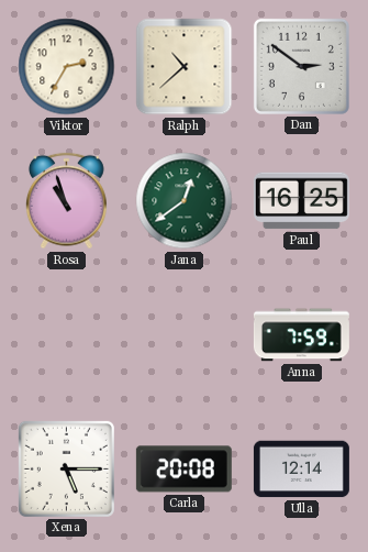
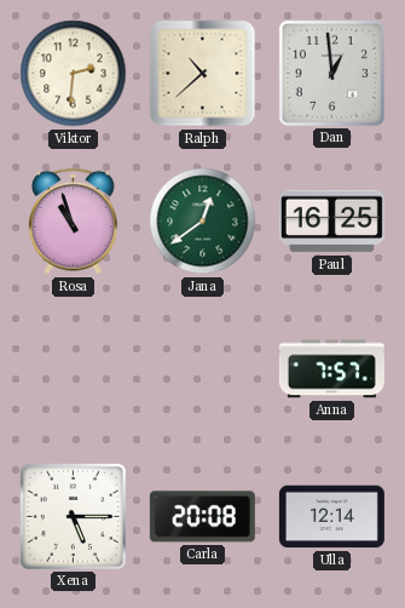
Viktor: 2:35 -> 2:31
Dan: 2:51 -> 12:59
Anna: 7:59 -> 7:57
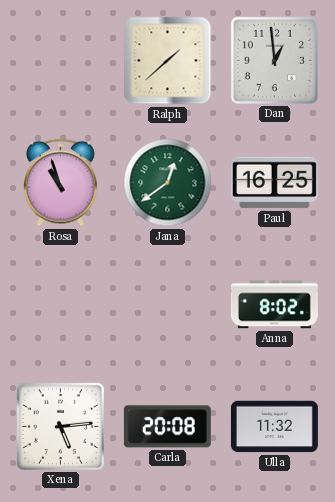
Viktor: 2:31 -> none
Ralph: 10:38 -> 1:38
Anna: 7:57 -> 8:02
Xena: 5:15 -> 5:14
Ulla: 12:14 -> 11:32
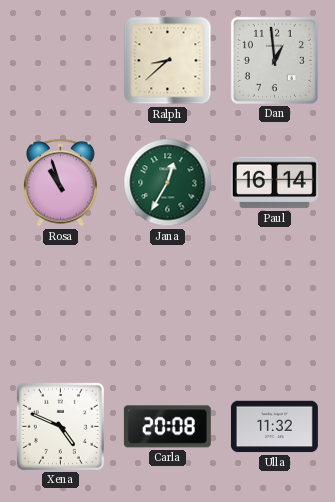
Ralph: 1:38 -> 8:38
Jana: 12:39 -> 12:35
Paul: 16:25 -> 16:14
Anna: 8:02 -> none
Xena: 5:14 -> 4:49
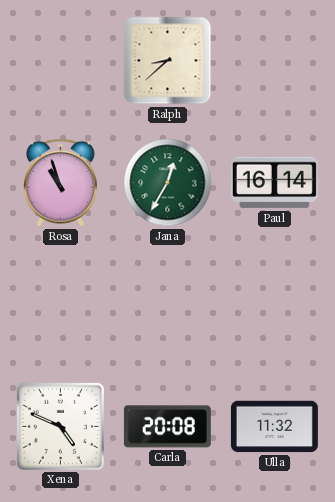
Dan: 12:59 -> none
